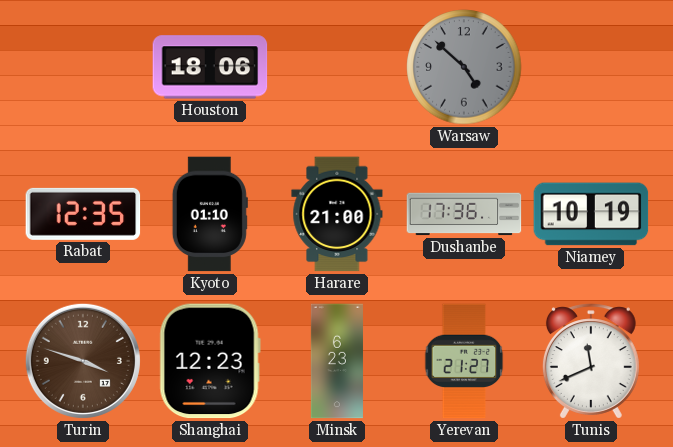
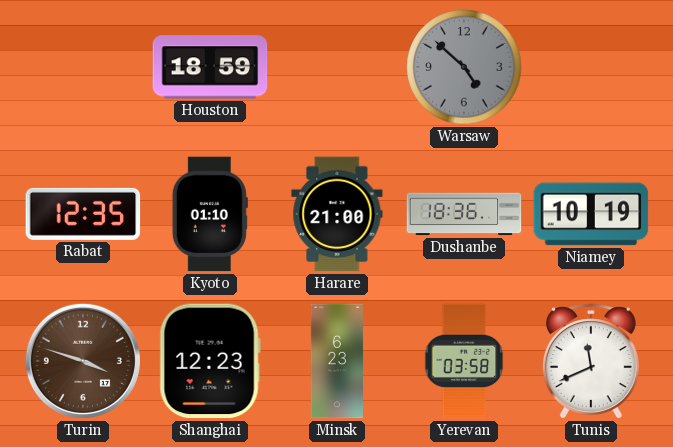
Houston: 18:06 -> 18:59
Dushanbe: 17:36 -> 18:36
Yerevan: 21:27 -> 03:58
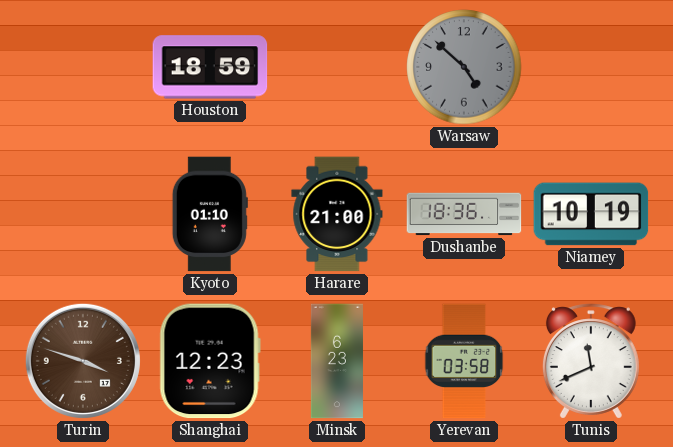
Rabat: 12:35 -> none
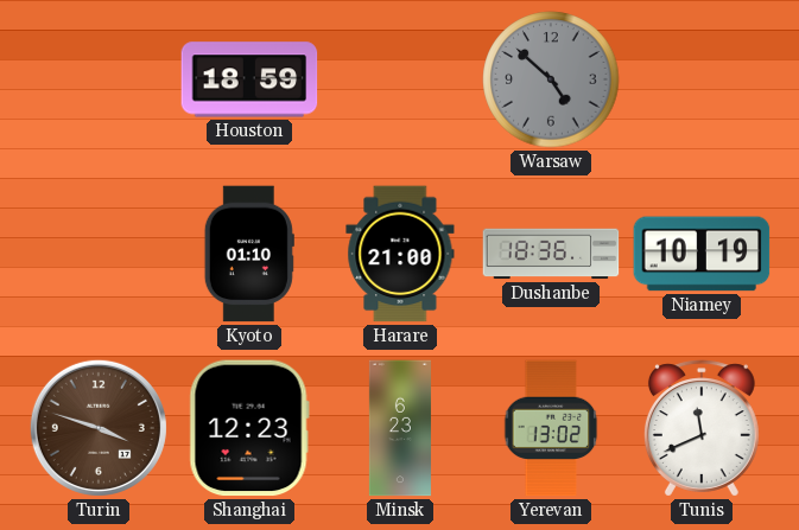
Yerevan: 03:58 -> 13:02
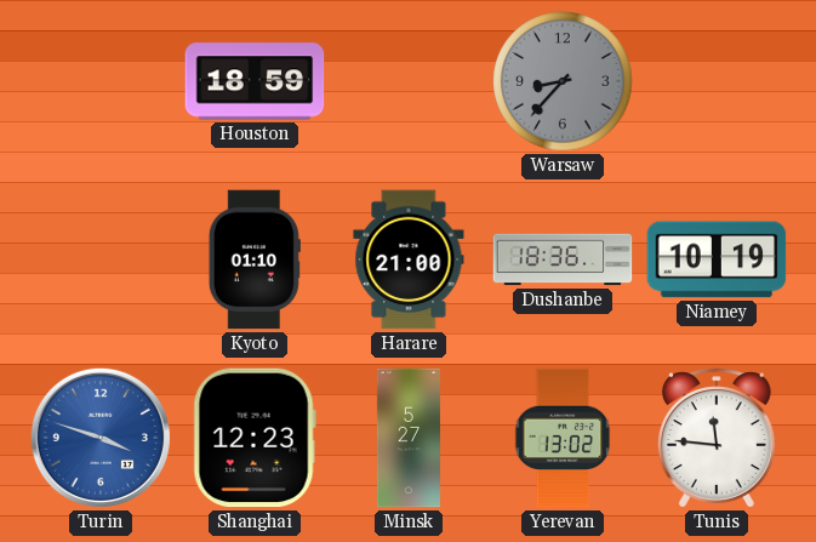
Warsaw: 4:52 -> 8:37
Turin dial: brown -> blue
Minsk: 6:23 -> 5:27
Tunis: 11:41 -> 11:46
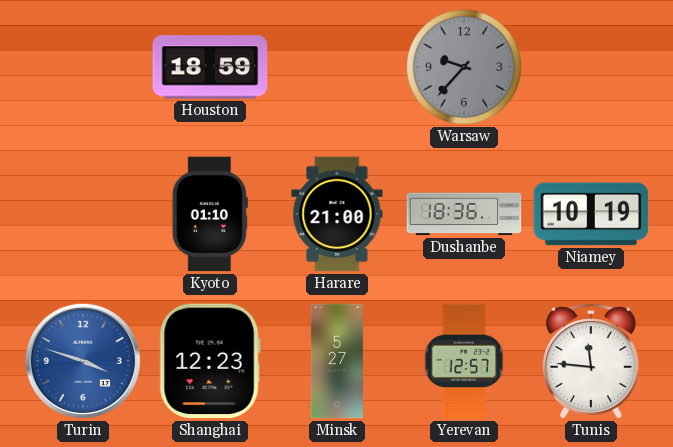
Warsaw: 8:37 -> 9:37
Yerevan: 13:02 -> 12:57
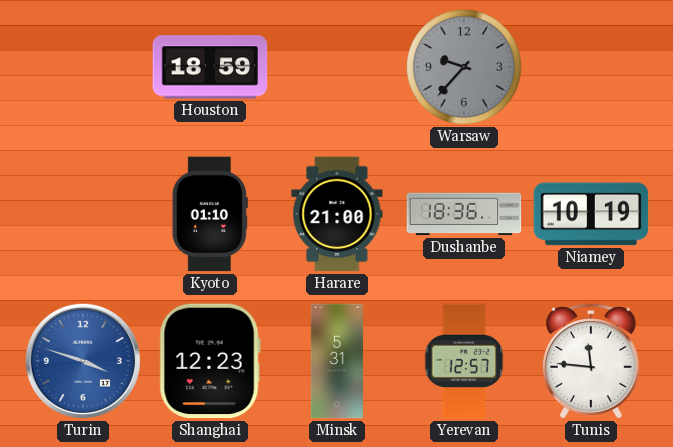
Minsk: 5:27 -> 5:31
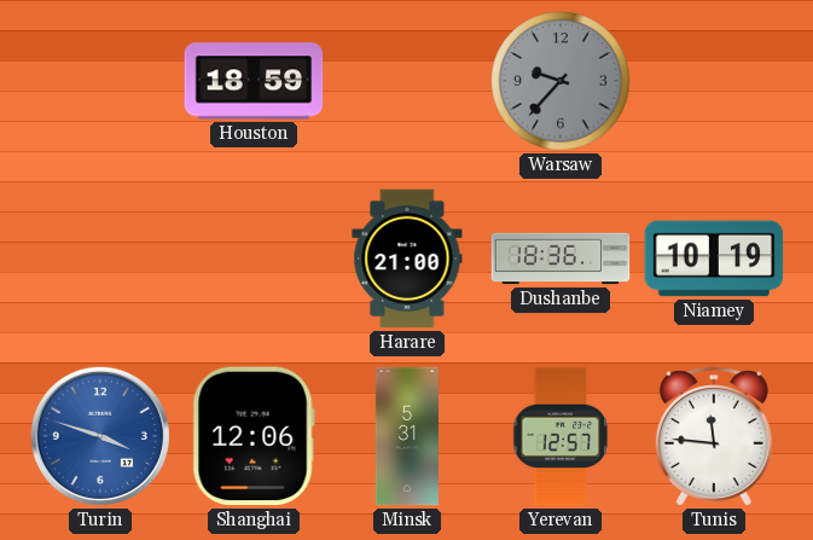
Kyoto: 01:10 -> none
Shanghai: 12:23 -> 12:06
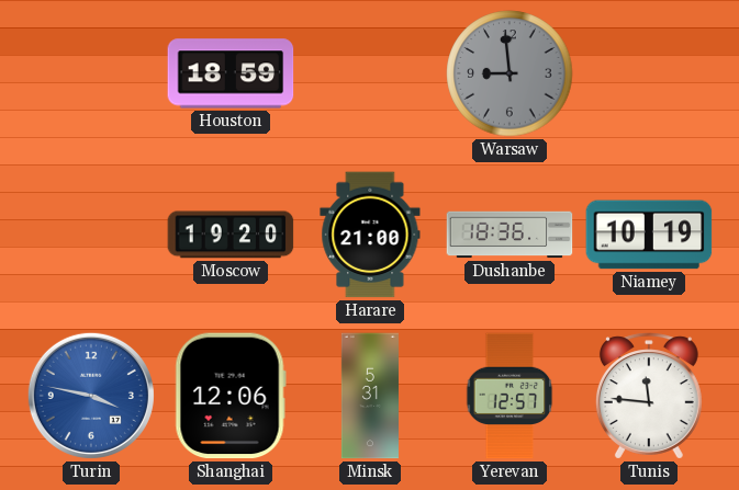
Warsaw: 9:37 -> 8:59
Moscow: none -> 19:20
Turin: 3:48 -> 3:47
